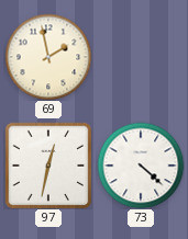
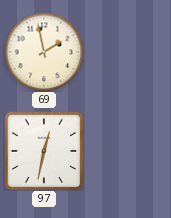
73: 4:22 -> none
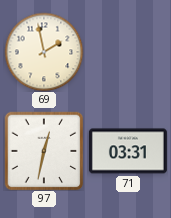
71: none -> 03:31
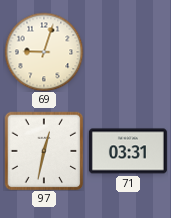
69: 1:58 -> 9:03
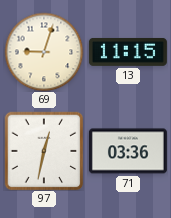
13: none -> 11:15
71: 03:31 -> 03:36
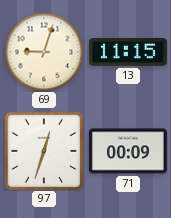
97: 12:32 -> 12:33
71: 03:36 -> 00:09
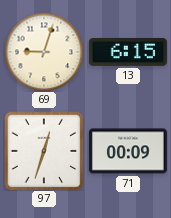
13: 11:15 -> 6:15
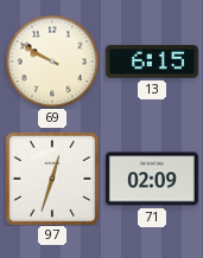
69: 9:03 -> 9:50
71: 00:09 -> 02:09
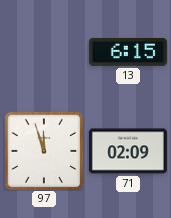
69: 9:50 -> none
97: 12:33 -> 11:57
